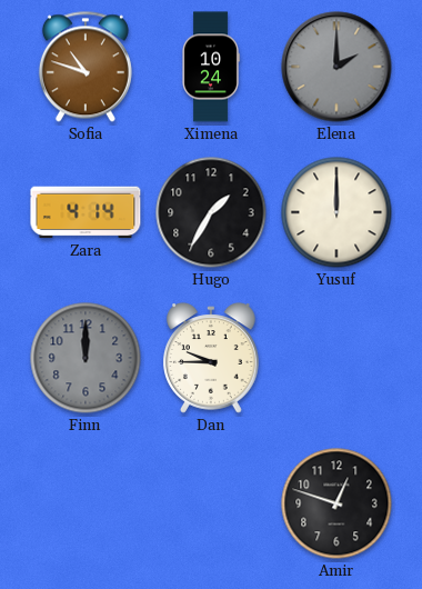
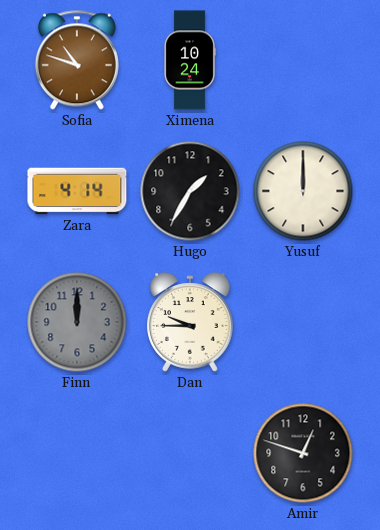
Elena: 2:00 -> none
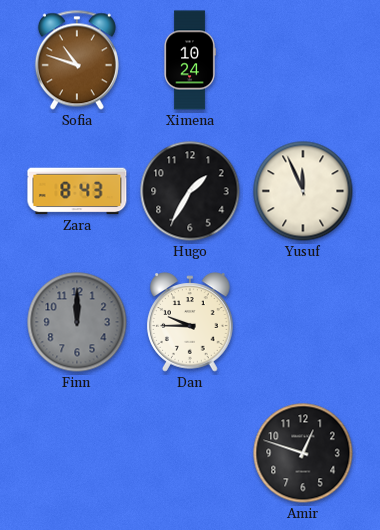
Zara: 4:14 -> 8:43
Yusuf: 12:00 -> 11:56
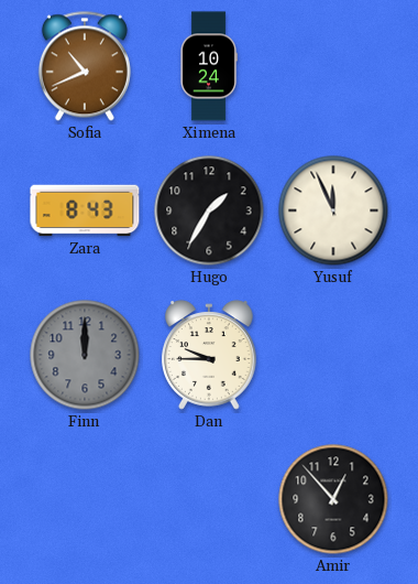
Sofia: 10:48 -> 10:41
Amir: 12:48 -> 12:53
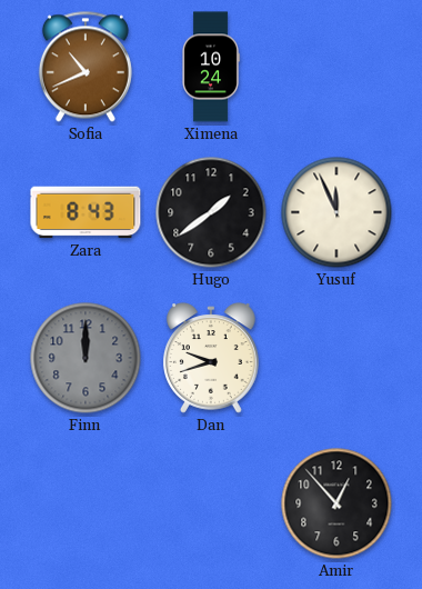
Hugo: 1:35 -> 1:39
Dan: 9:45 -> 9:42
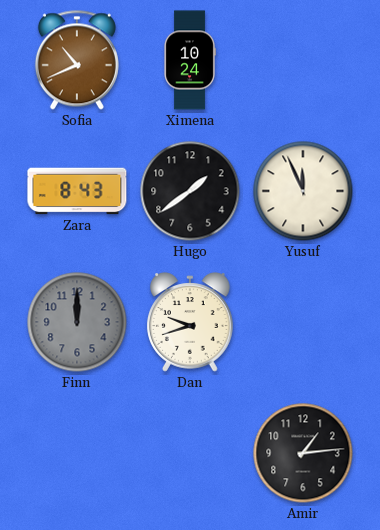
Amir: 12:53 -> 1:14
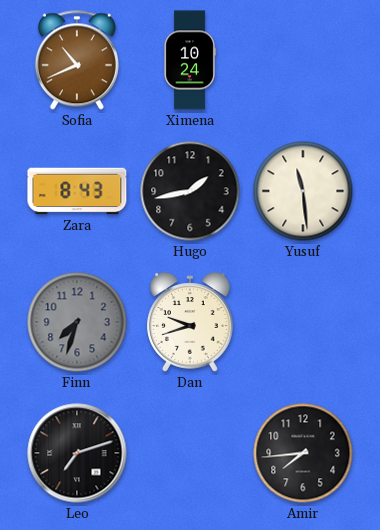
Hugo: 1:39 -> 1:43
Yusuf: 11:56 -> 11:29
Finn: 12:00 -> 7:33
Leo: none -> 7:12
Amir: 1:14 -> 7:44
